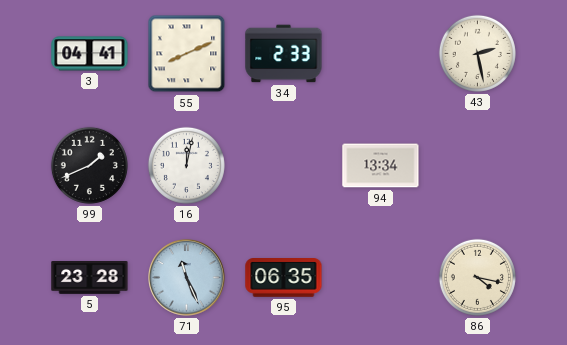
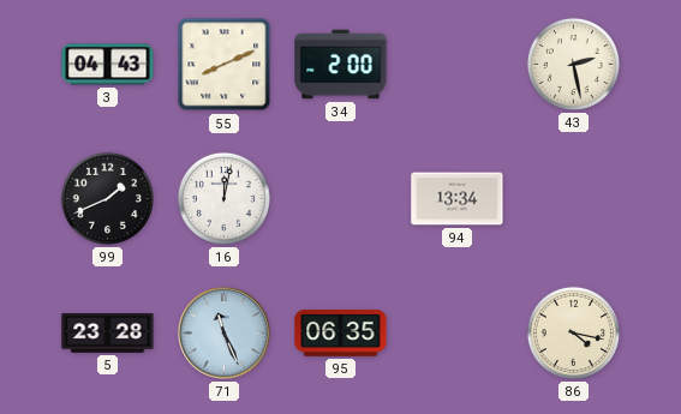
3: 04:41 -> 04:43
34: 2:33 -> 2:00
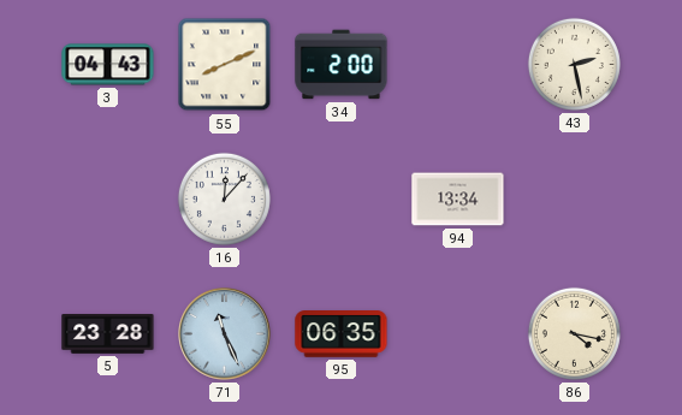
99: 1:41 -> none
16: 12:02 -> 12:07
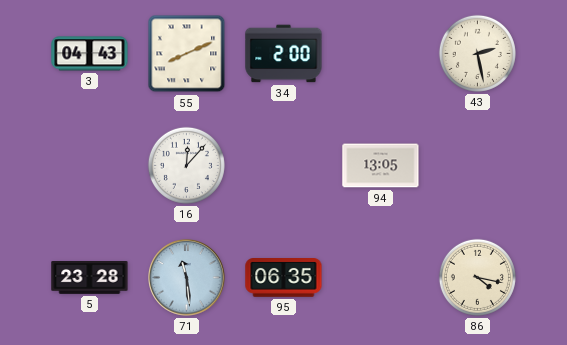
94: 13:34 -> 13:05
71: 11:26 -> 11:29
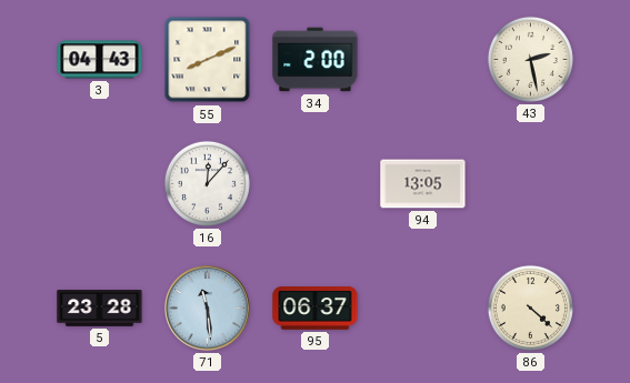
95: 06:35 -> 06:37
86: 4:17 -> 4:22
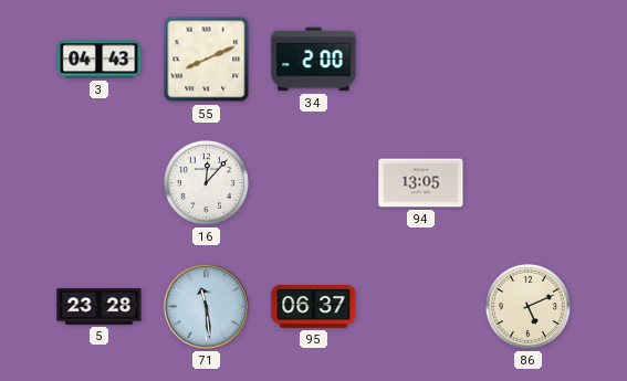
43: 2:28 -> none
86: 4:22 -> 5:11
